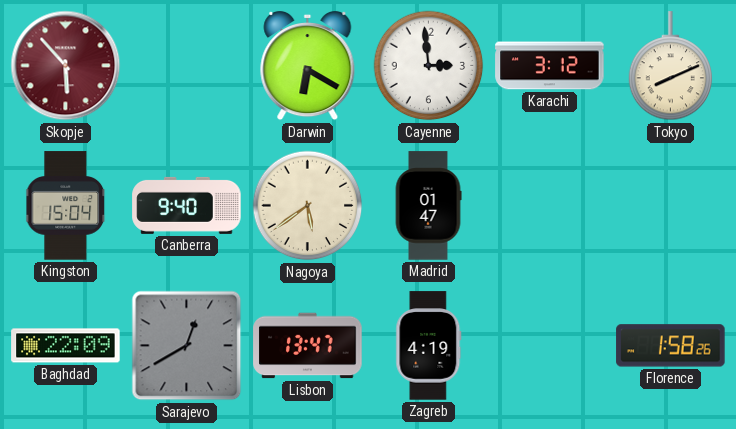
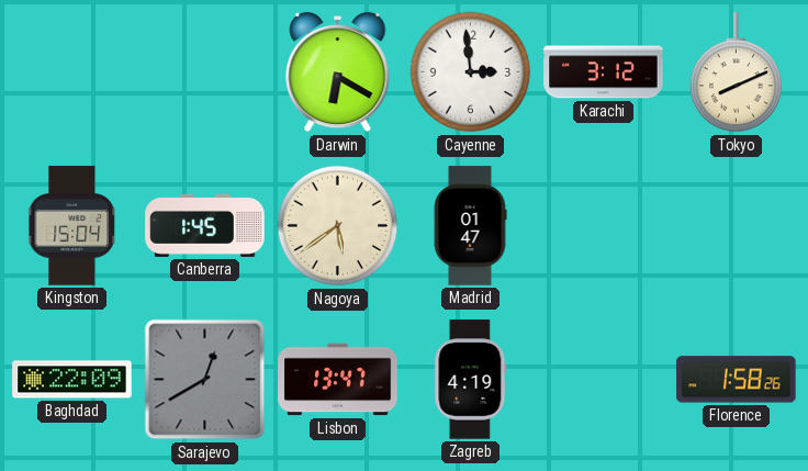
Skopje: 5:53 -> none
Canberra: 9:40 -> 1:45
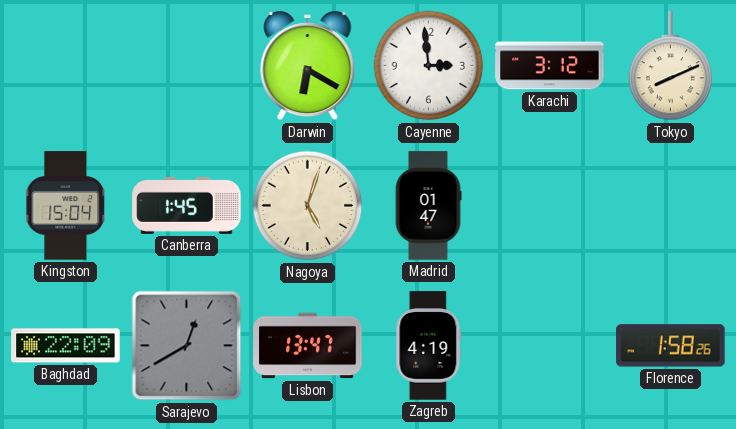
Nagoya: 5:39 -> 5:03
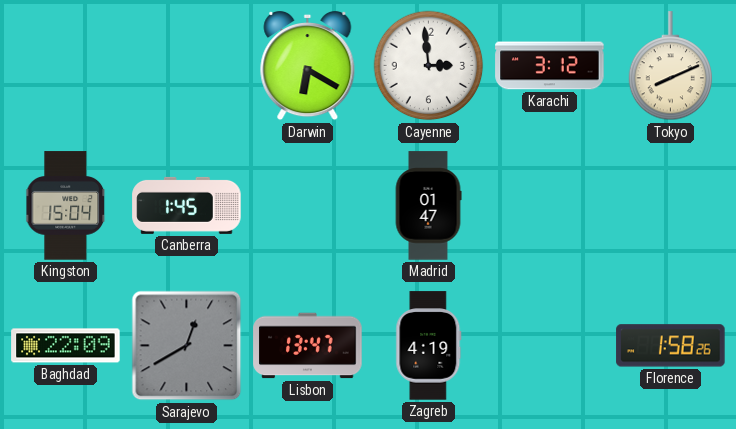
Nagoya: 5:03 -> none
